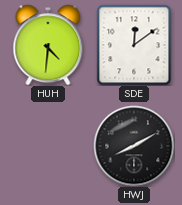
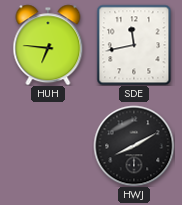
HUH: 4:31 -> 6:46
SDE: 12:09 -> 11:43
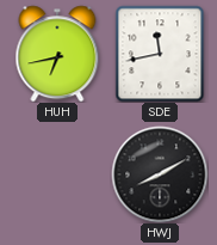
HUH: 6:46 -> 6:43
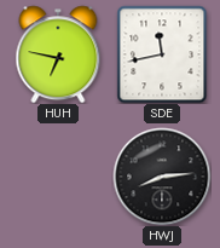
HUH: 6:43 -> 6:47
HWJ: 8:10 -> 8:14
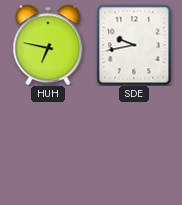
SDE: 11:43 -> 9:43
HWJ: 8:14 -> none
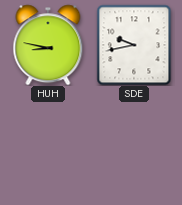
HUH: 6:47 -> 8:47
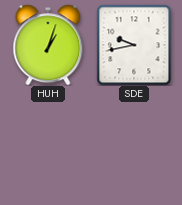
HUH: 8:47 -> 1:03
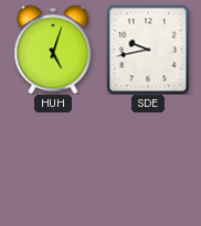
HUH: 1:03 -> 5:03
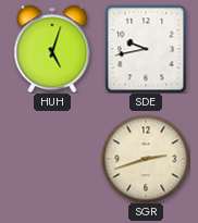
SGR: none -> 2:42
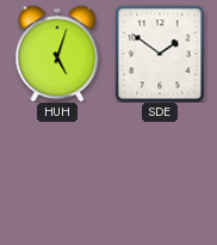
SDE: 9:43 -> 1:51
SGR: 2:42 -> none
